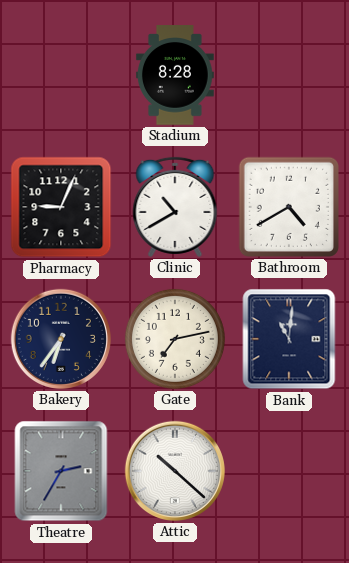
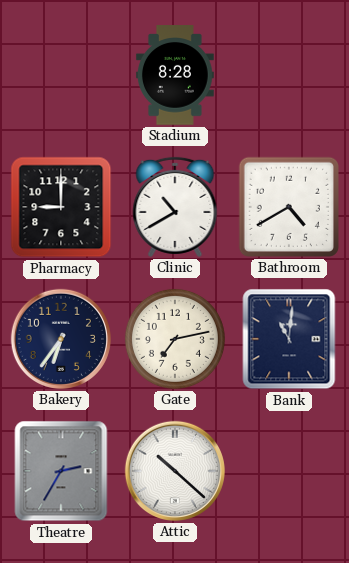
Pharmacy: 9:04 -> 9:00
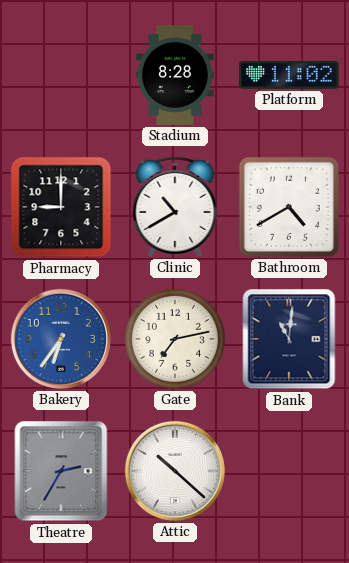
Platform: none -> 11:02
Bakery dial: navy -> blue
